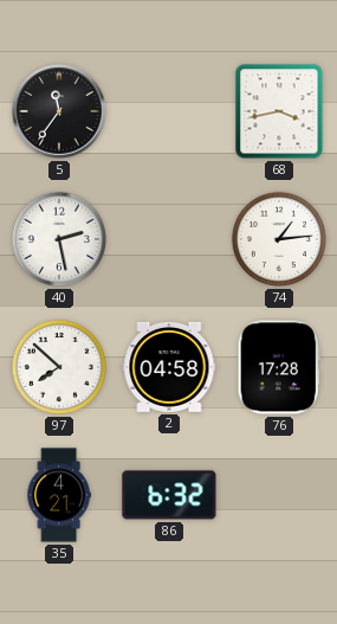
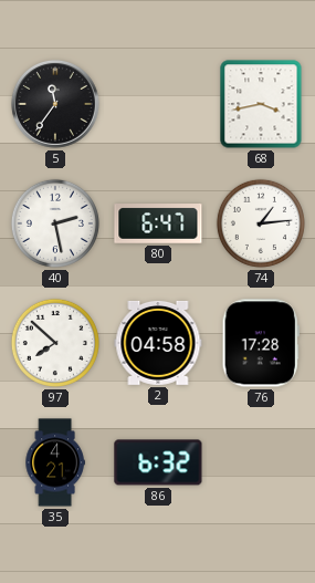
80: none -> 6:47
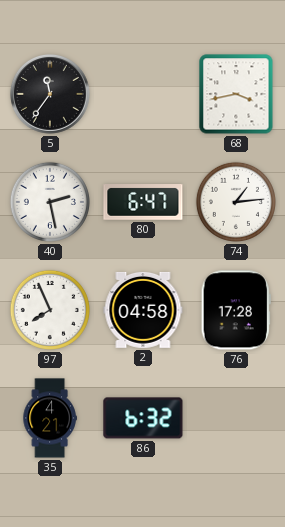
97: 7:52 -> 7:56
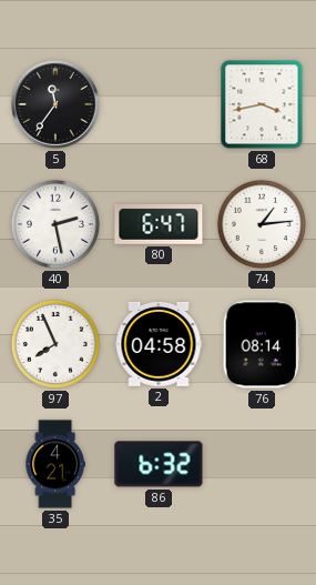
76: 17:28 -> 08:14
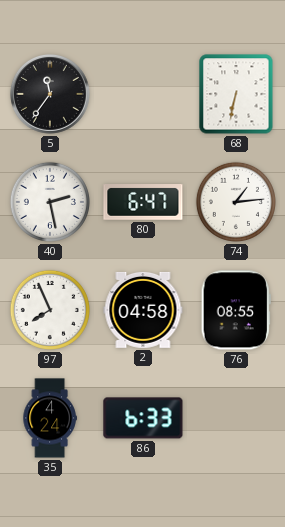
68: 3:43 -> 6:32
76: 08:14 -> 08:55
35: 4:21 -> 4:24
86: 6:32 -> 6:33
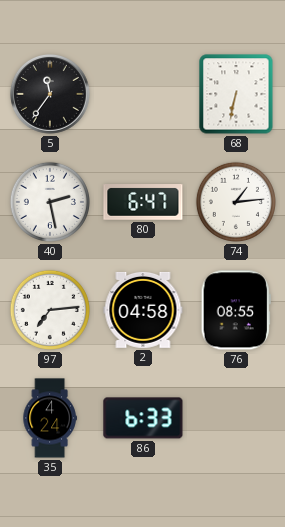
97: 7:56 -> 7:14
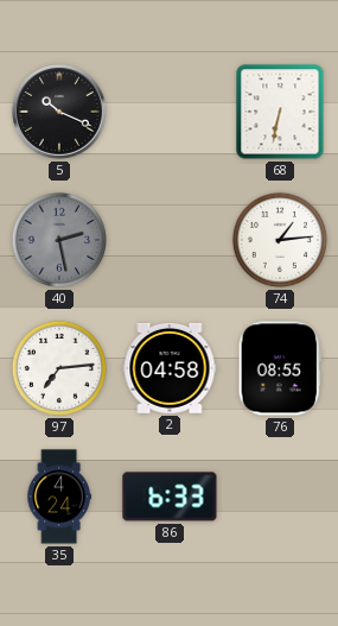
5: 11:36 -> 10:19
40 dial: white -> grey
80: 6:47 -> none
